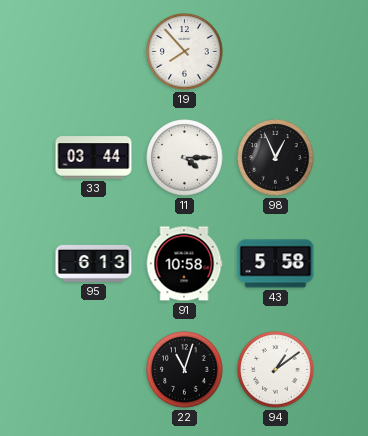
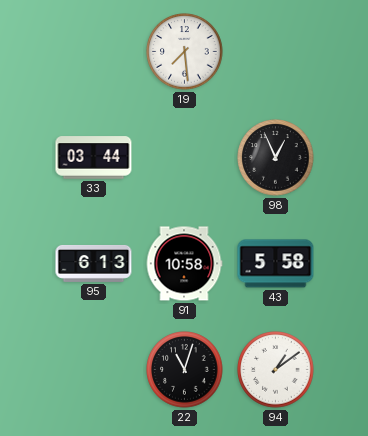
19: 7:53 -> 7:29
11: 4:15 -> none
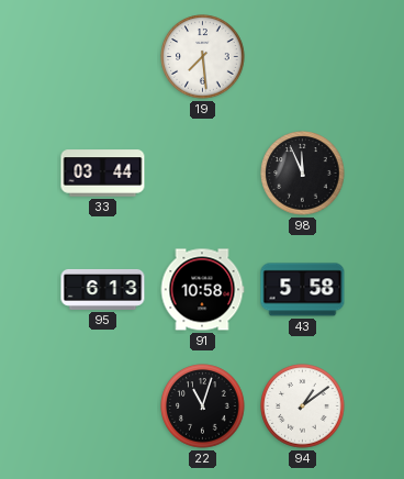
98: 12:56 -> 11:56
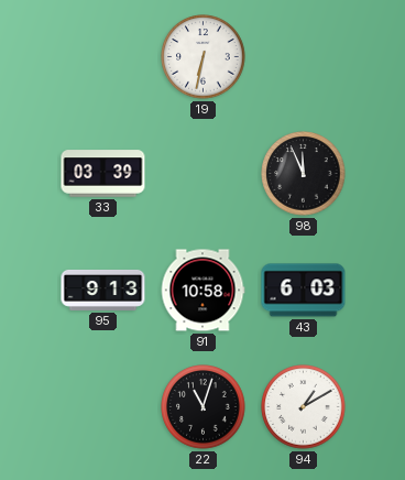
19: 7:29 -> 6:32
33: 03:44 -> 03:39
95: 6:13 -> 9:13
43: 5:58 -> 6:03
94: 1:09 -> 1:10
